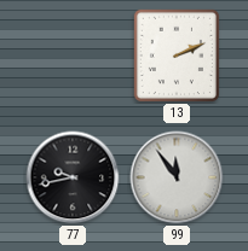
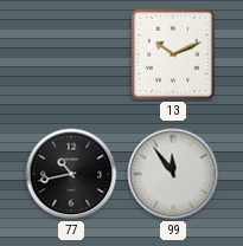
13: 2:11 -> 10:11
77: 9:43 -> 10:43
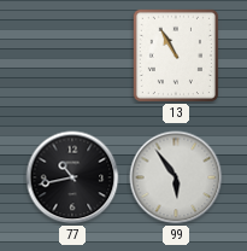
13: 10:11 -> 10:55
99: 11:54 -> 5:54
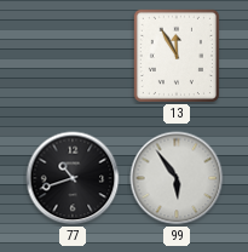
13: 10:55 -> 11:55
77: 10:43 -> 10:42
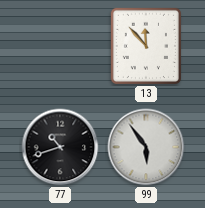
13: 11:55 -> 11:53
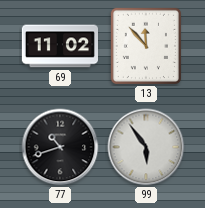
69: none -> 11:02
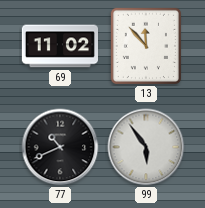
77: 10:42 -> 10:41
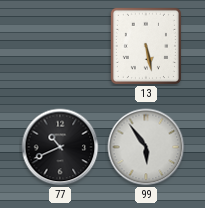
69: 11:02 -> none
13: 11:53 -> 5:28
